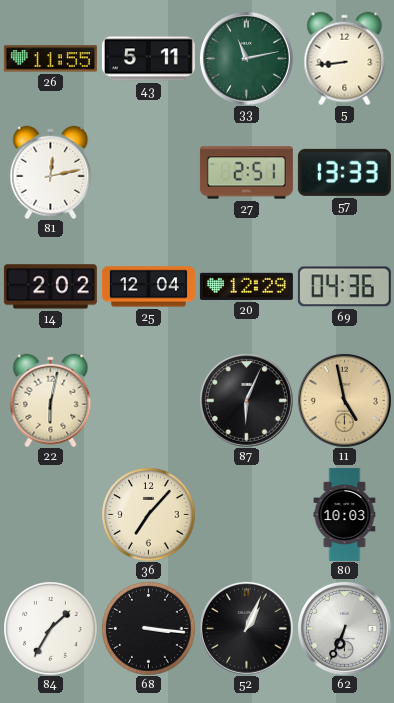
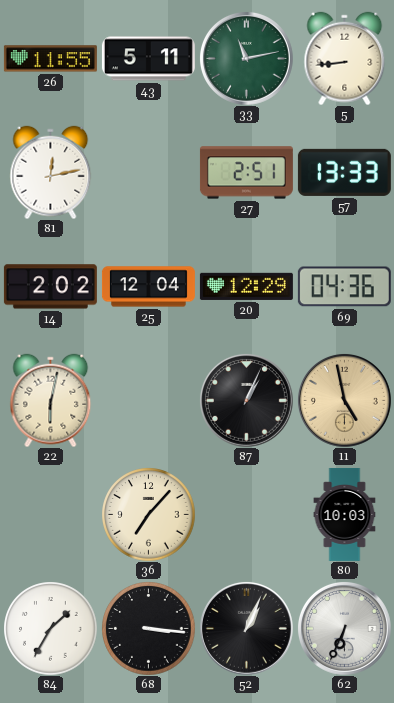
87: 6:04 -> 1:04
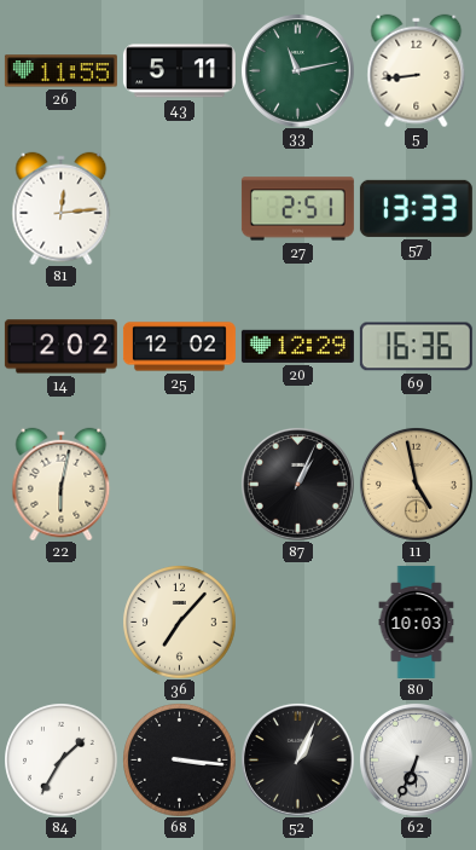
81: 12:13 -> 12:14
25: 12:04 -> 12:02
69: 04:36 -> 16:36
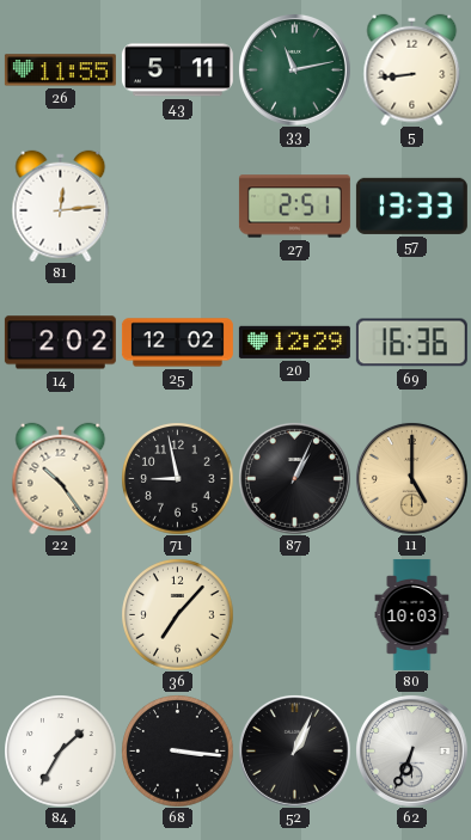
22: 6:02 -> 10:24
71: none -> 8:58
11: 4:58 -> 5:00
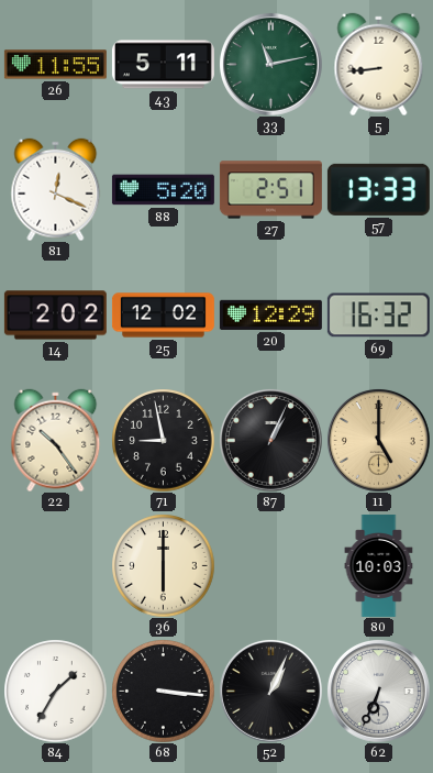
81: 12:14 -> 12:19
88: none -> 5:20
69: 16:36 -> 16:32
36: 7:07 -> 6:00
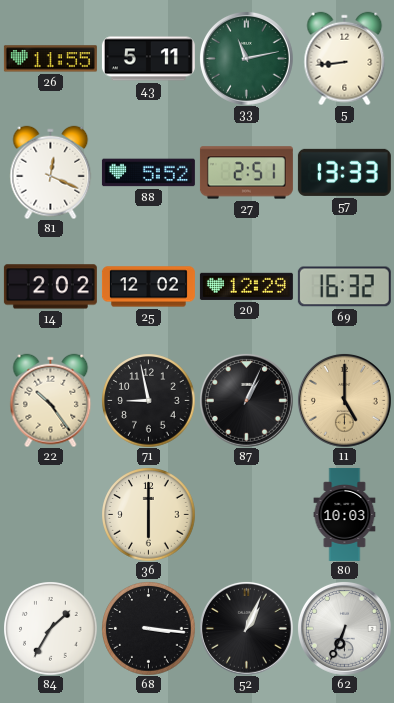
88: 5:20 -> 5:52
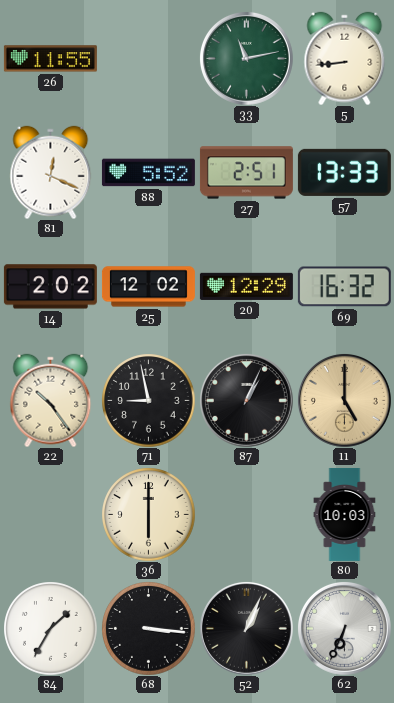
43: 5:11 -> none
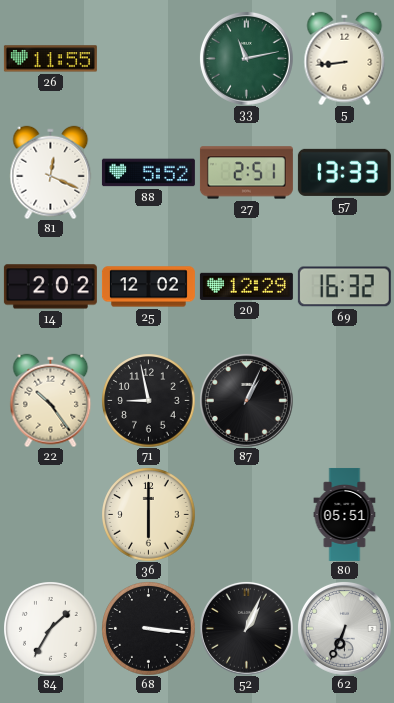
11: 5:00 -> none
80: 10:03 -> 05:51
